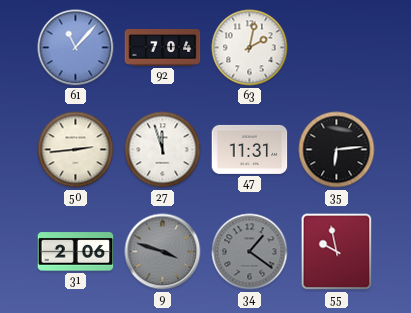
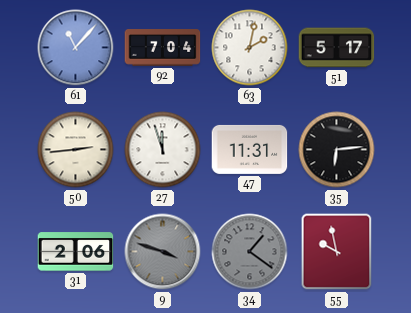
51: none -> 5:17
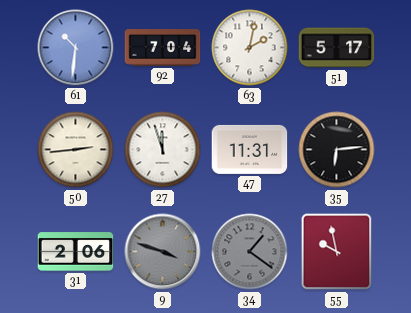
61: 11:07 -> 10:31
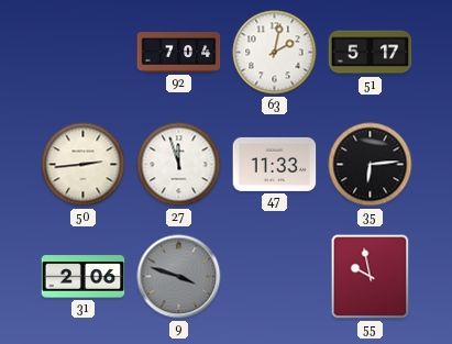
61: 10:31 -> none
47: 11:31 -> 11:33
34: 1:21 -> none
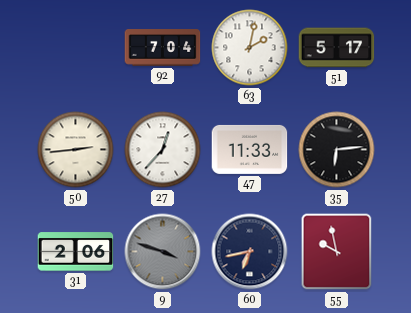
27: 11:57 -> 12:37
60: none -> 6:43
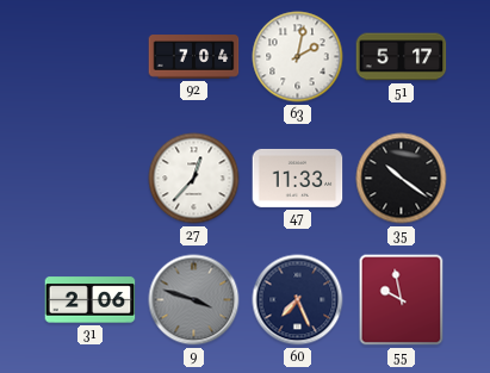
50: 2:44 -> none
35: 6:14 -> 10:21
60: 6:43 -> 7:26
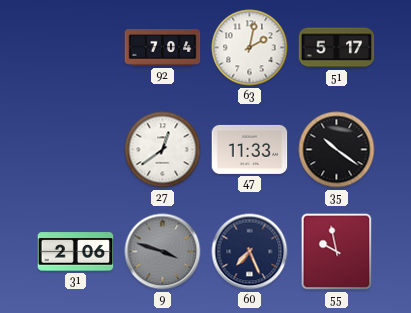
27: 12:37 -> 12:39
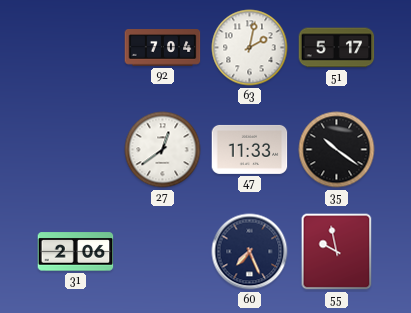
9: 3:48 -> none
